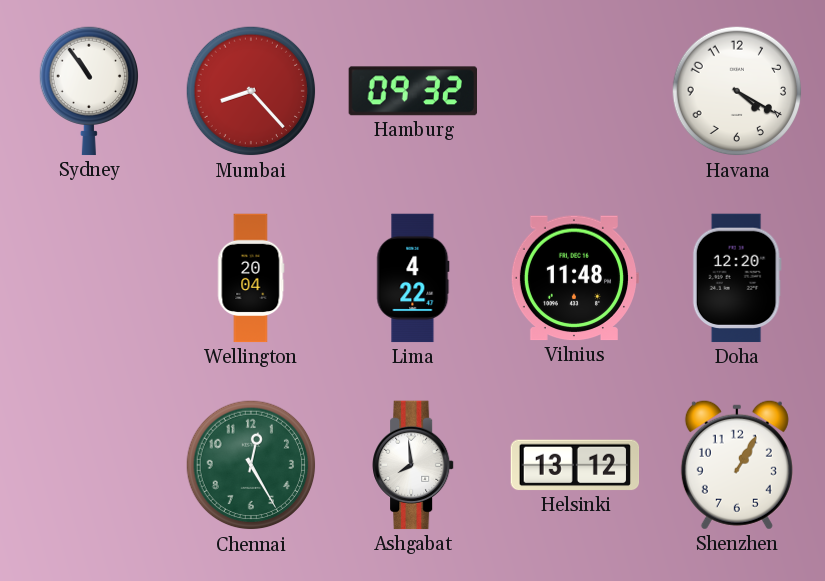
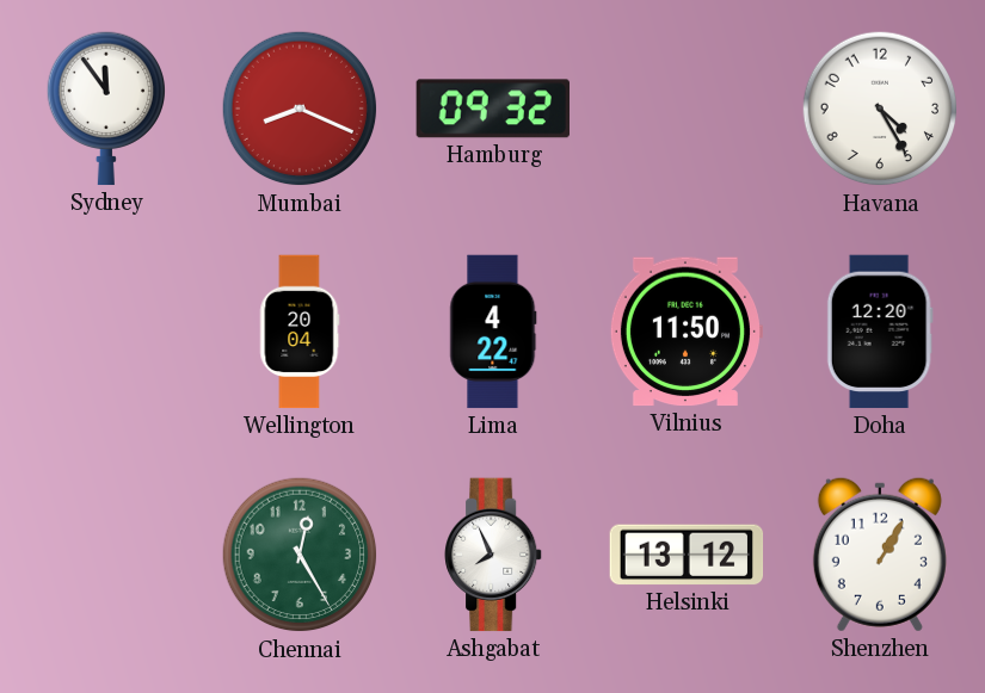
Sydney: 10:54 -> 11:54
Mumbai: 8:23 -> 8:19
Havana: 4:20 -> 4:25
Vilnius: 11:48 -> 11:50
Ashgabat: 7:59 -> 7:56
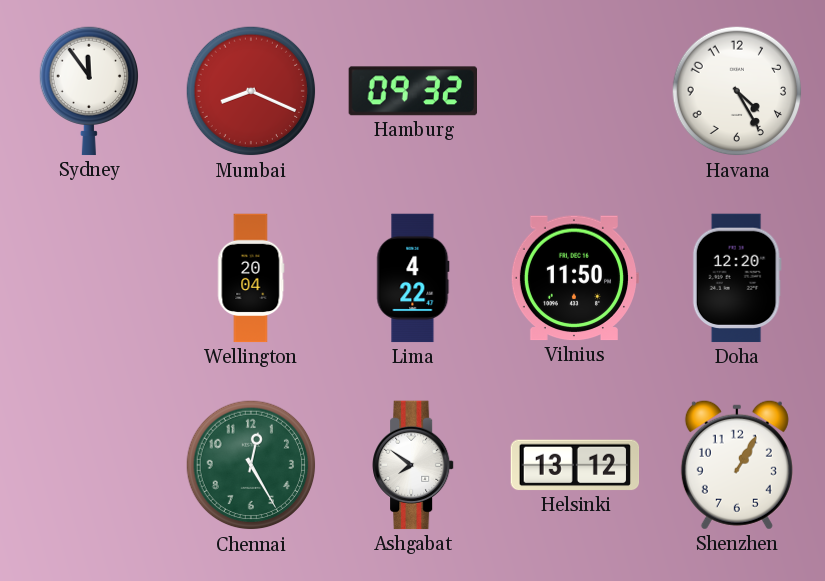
Ashgabat: 7:56 -> 7:51
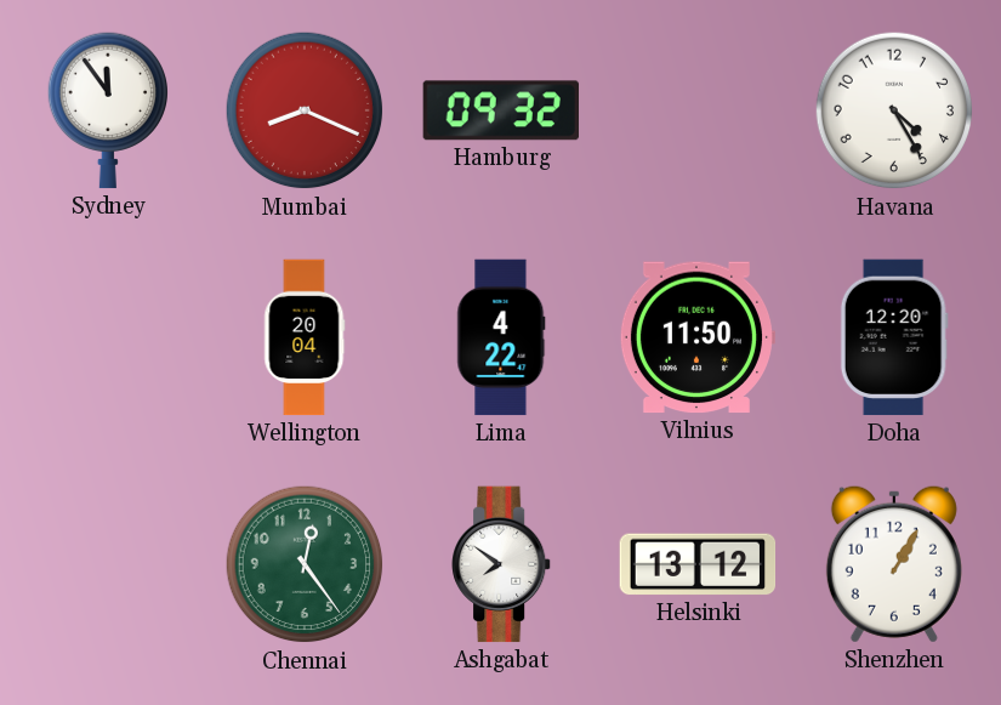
Chennai: 12:25 -> 12:24
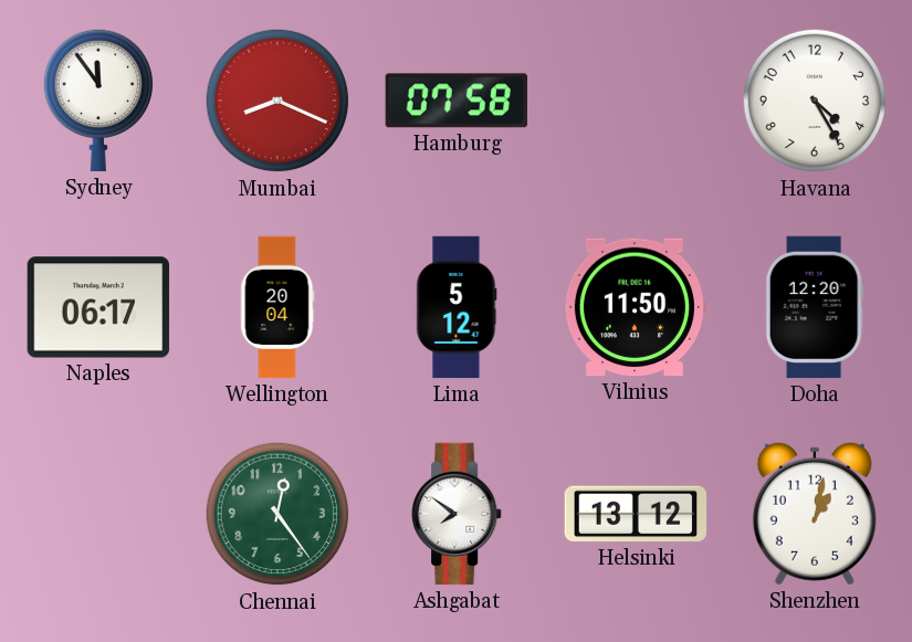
Hamburg: 09:32 -> 07:58
Naples: none -> 06:17
Lima: 4:22 -> 5:12
Shenzhen: 1:05 -> 1:02
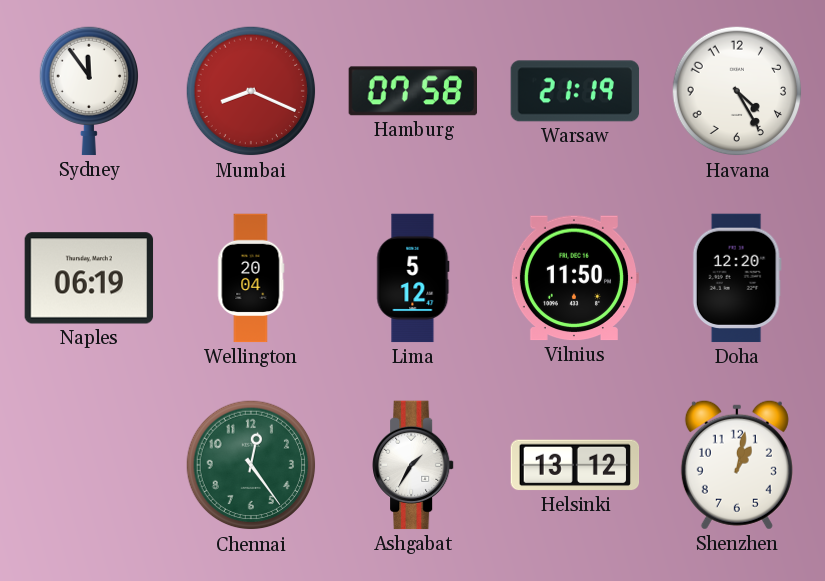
Warsaw: none -> 21:19
Naples: 06:17 -> 06:19
Ashgabat: 7:51 -> 1:35
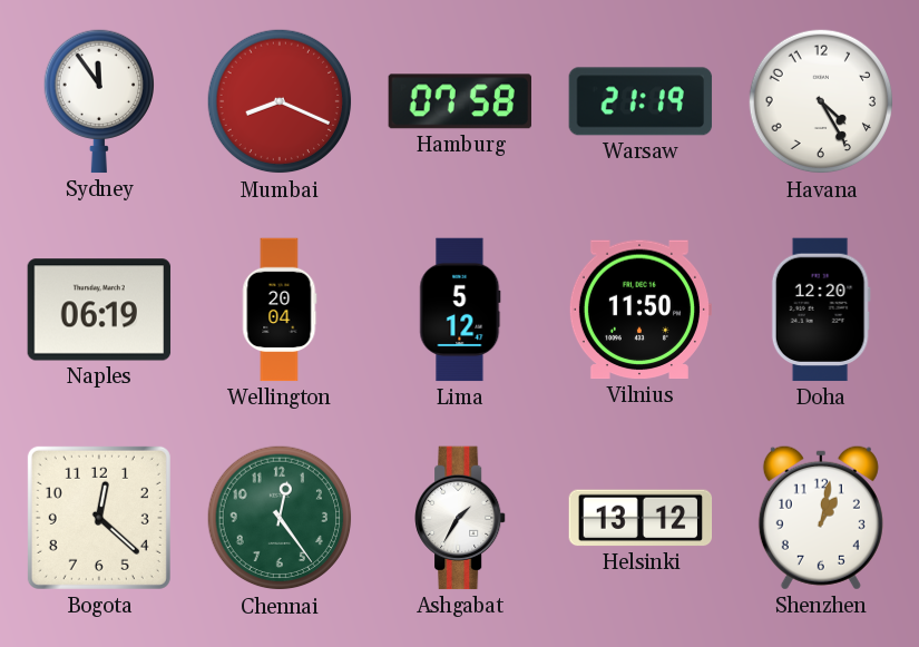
Bogota: none -> 12:22
